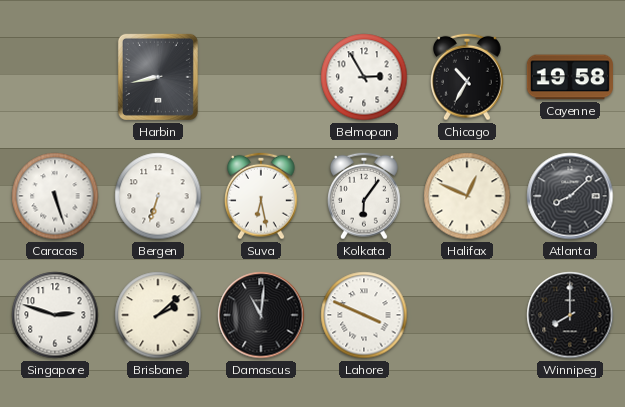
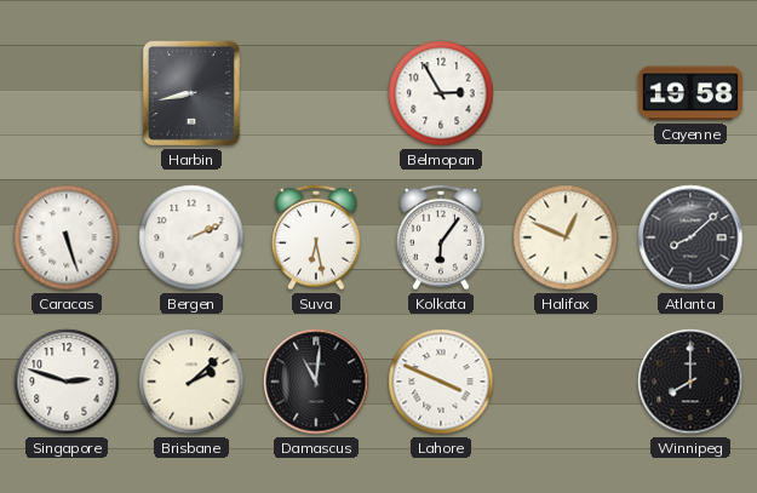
Chicago: 10:35 -> none
Bergen: 6:33 -> 2:11
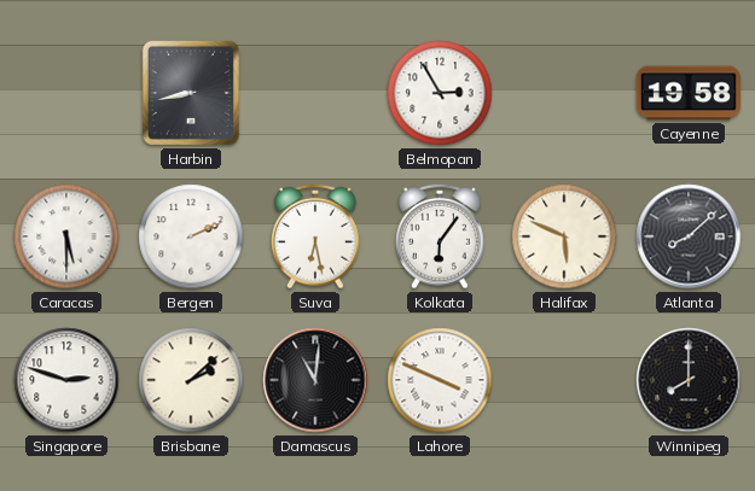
Caracas: 5:27 -> 5:30
Halifax: 12:49 -> 5:49
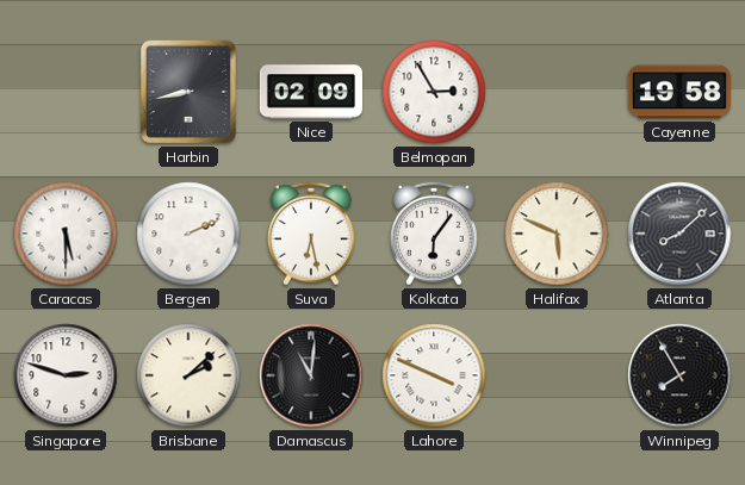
Nice: none -> 02:09
Winnipeg: 8:00 -> 7:55
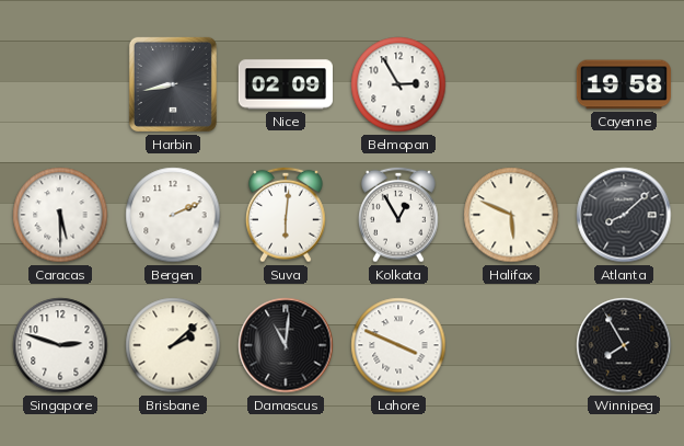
Suva: 6:28 -> 6:01
Kolkata: 6:06 -> 12:55
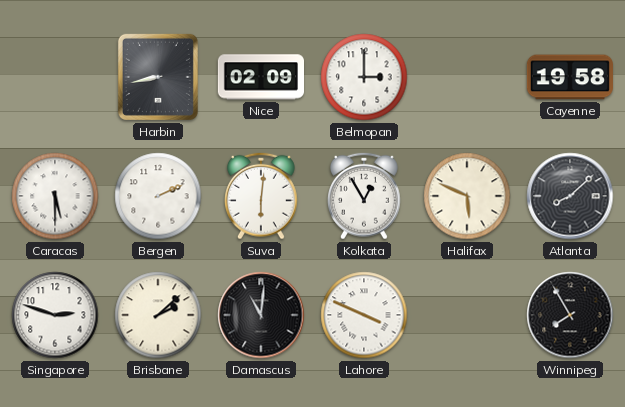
Belmopan: 2:55 -> 3:00
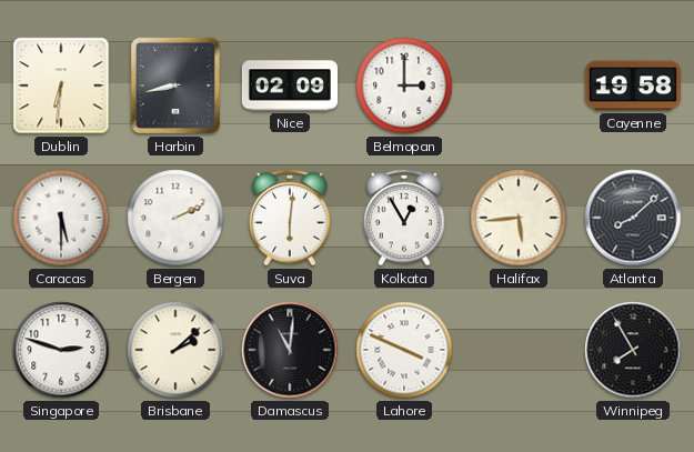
Dublin: none -> 6:31
Halifax: 5:49 -> 5:44
